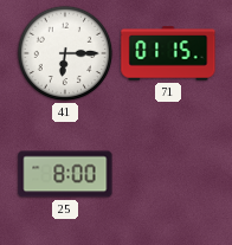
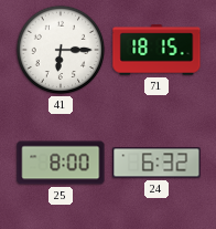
71: 01:15 -> 18:15
24: none -> 6:32
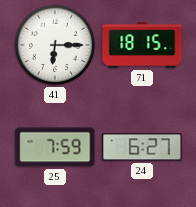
25: 8:00 -> 7:59
24: 6:32 -> 6:27
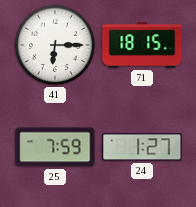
24: 6:27 -> 1:27
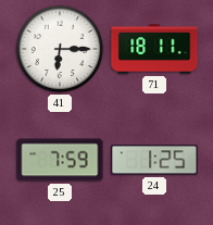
71: 18:15 -> 18:11
24: 1:27 -> 1:25
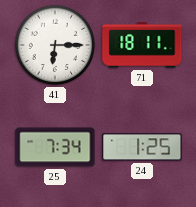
25: 7:59 -> 7:34
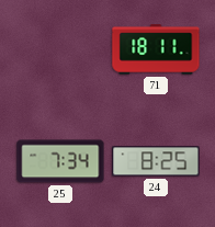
41: 6:15 -> none
24: 1:25 -> 8:25
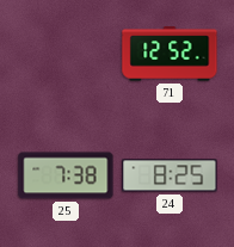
71: 18:11 -> 12:52
25: 7:34 -> 7:38
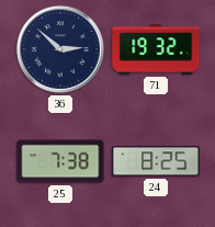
36: none -> 2:52
71: 12:52 -> 19:32
